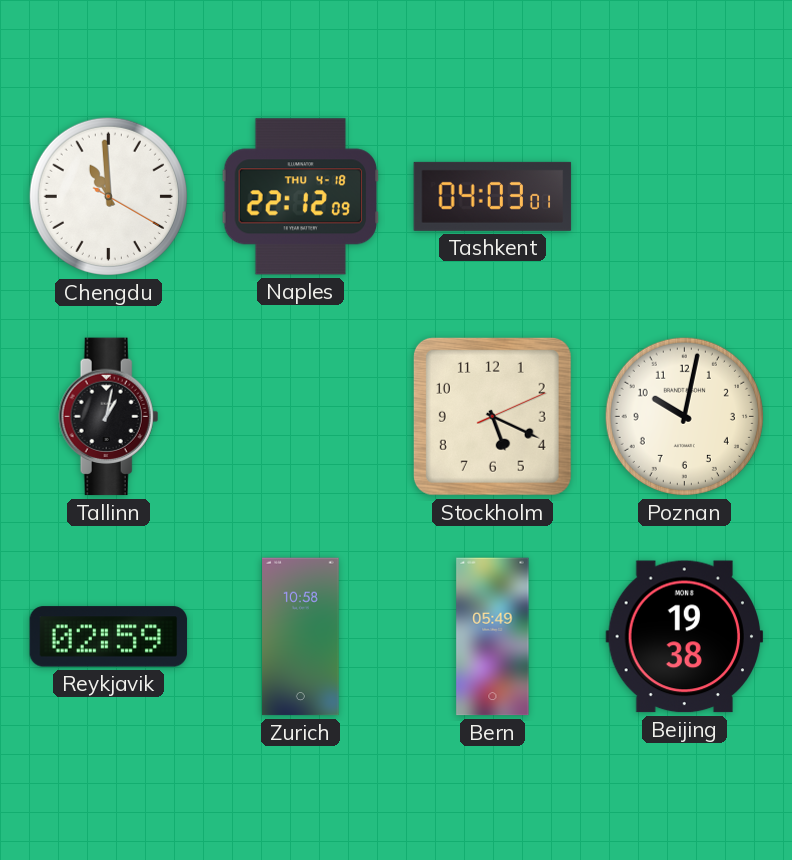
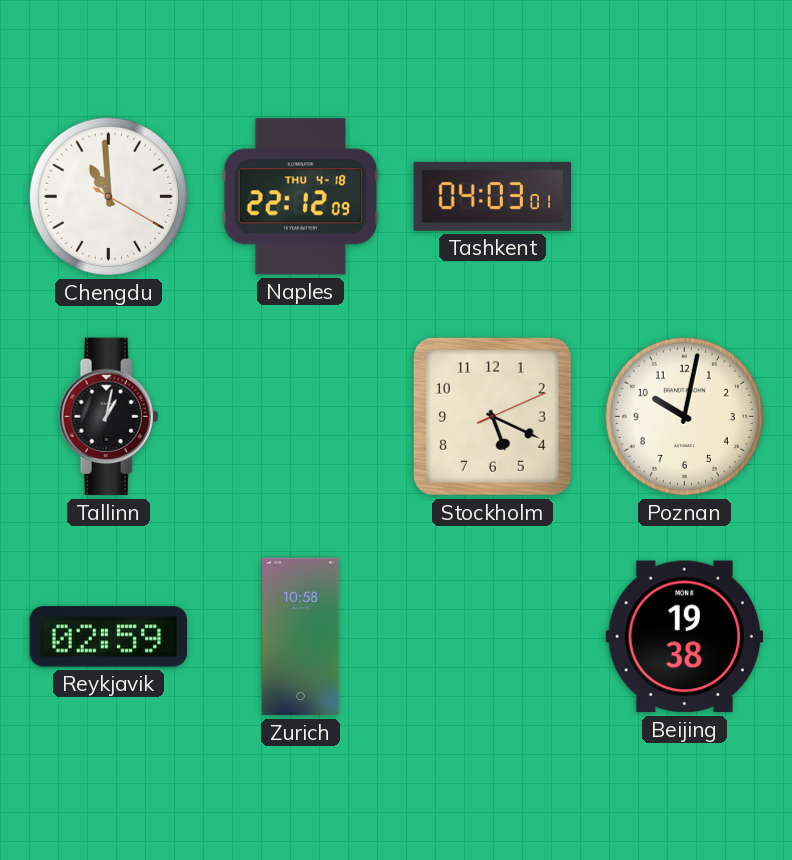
Bern: 05:49 -> none
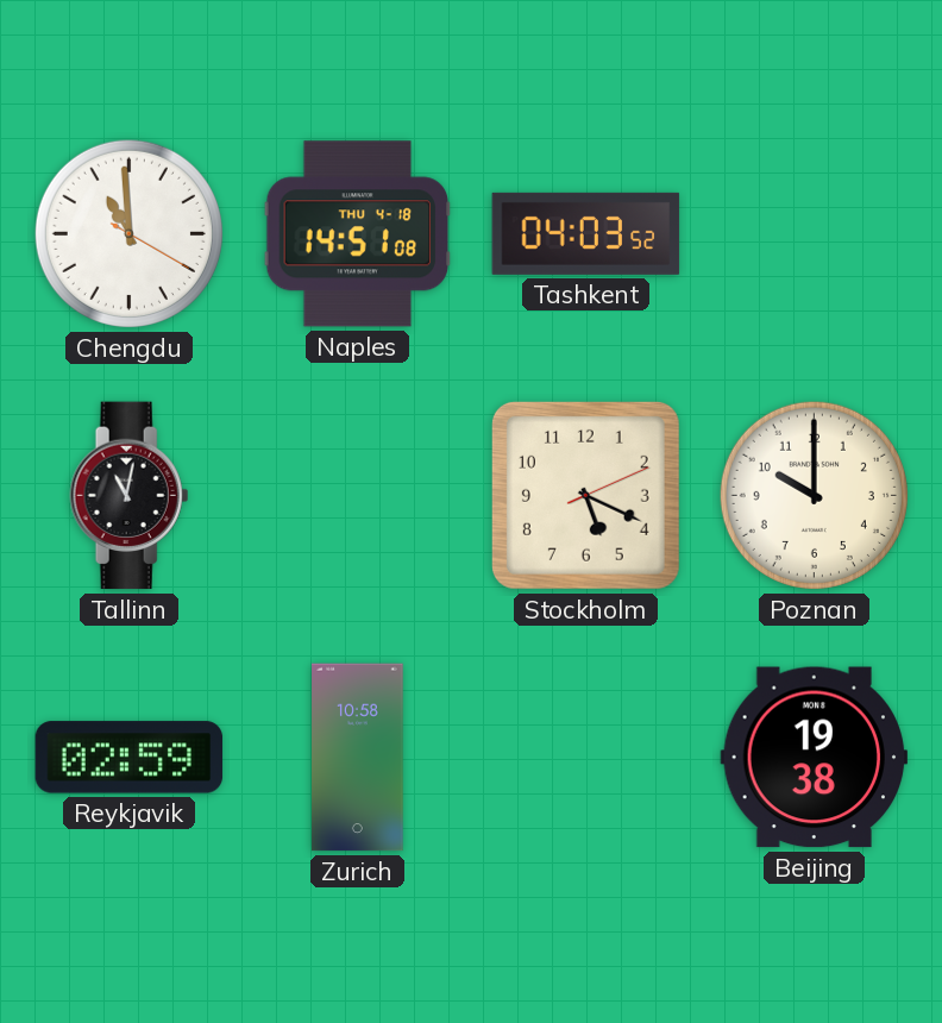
Naples: 22:12 -> 14:51
Tashkent: 04:03:01 -> 04:03:52
Tallinn: 1:02 -> 11:02
Poznan: 10:02 -> 10:00
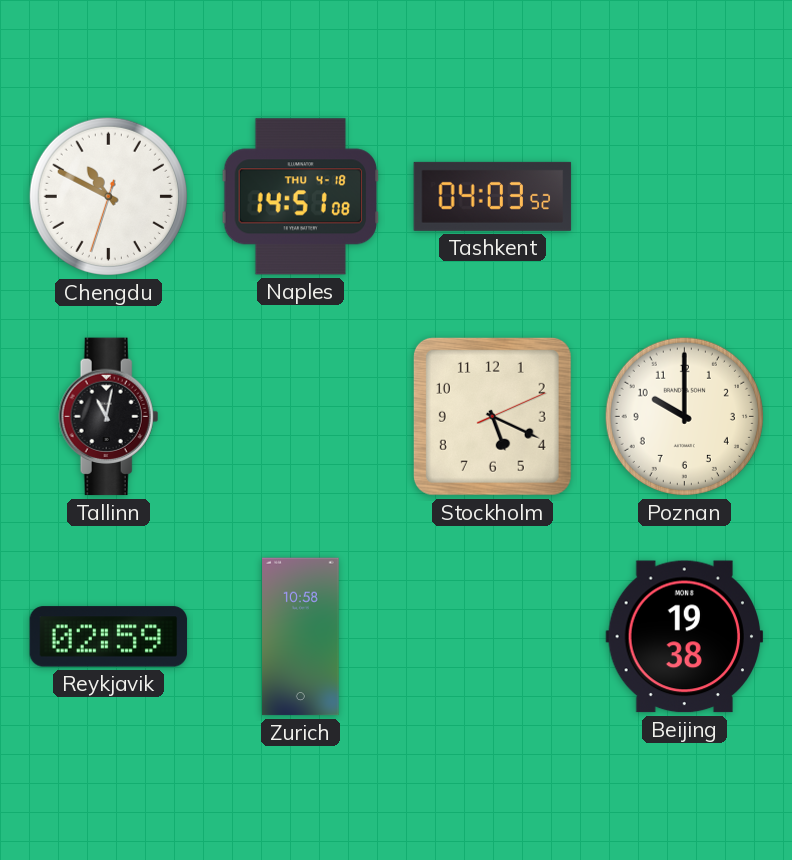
Chengdu: 10:59 -> 10:49
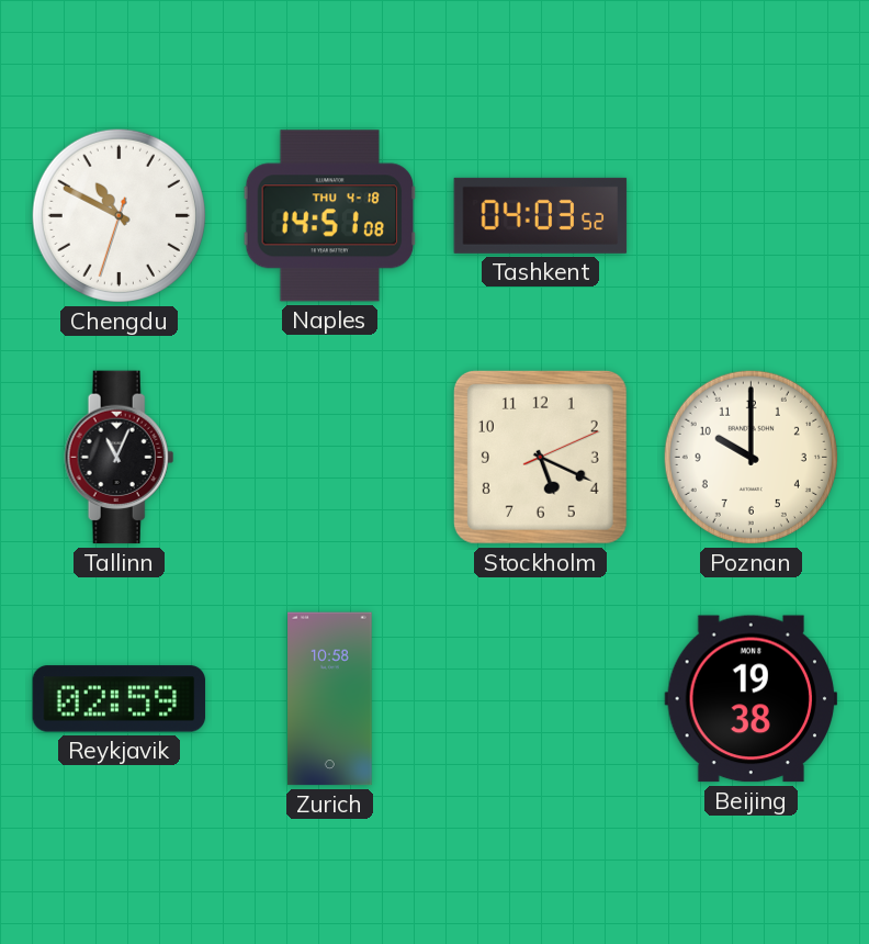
Tallinn: 11:02 -> 11:04
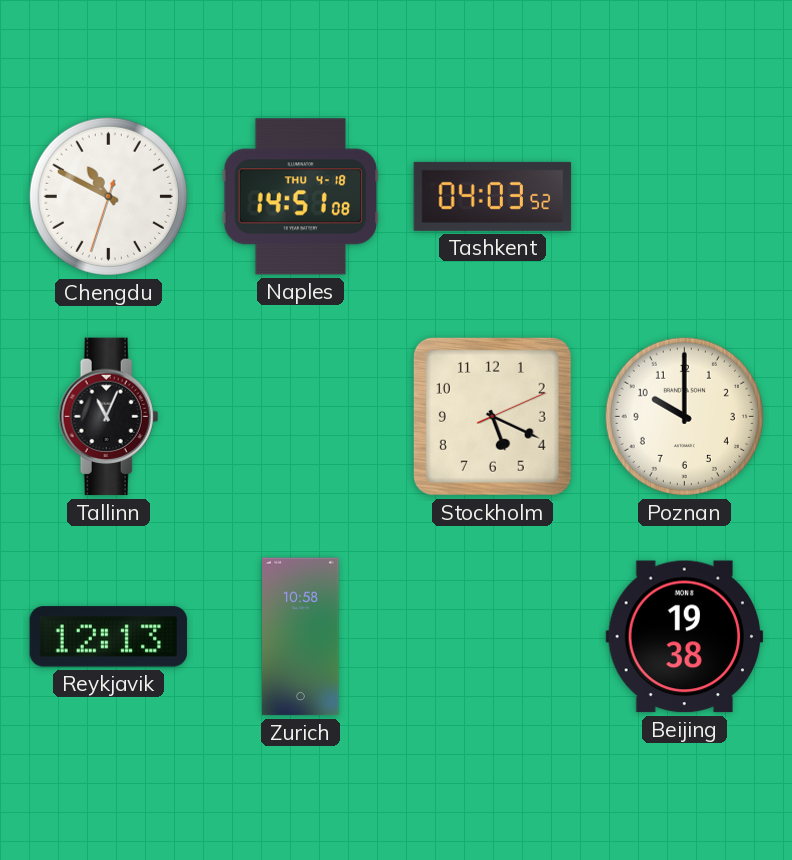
Reykjavik: 02:59 -> 12:13
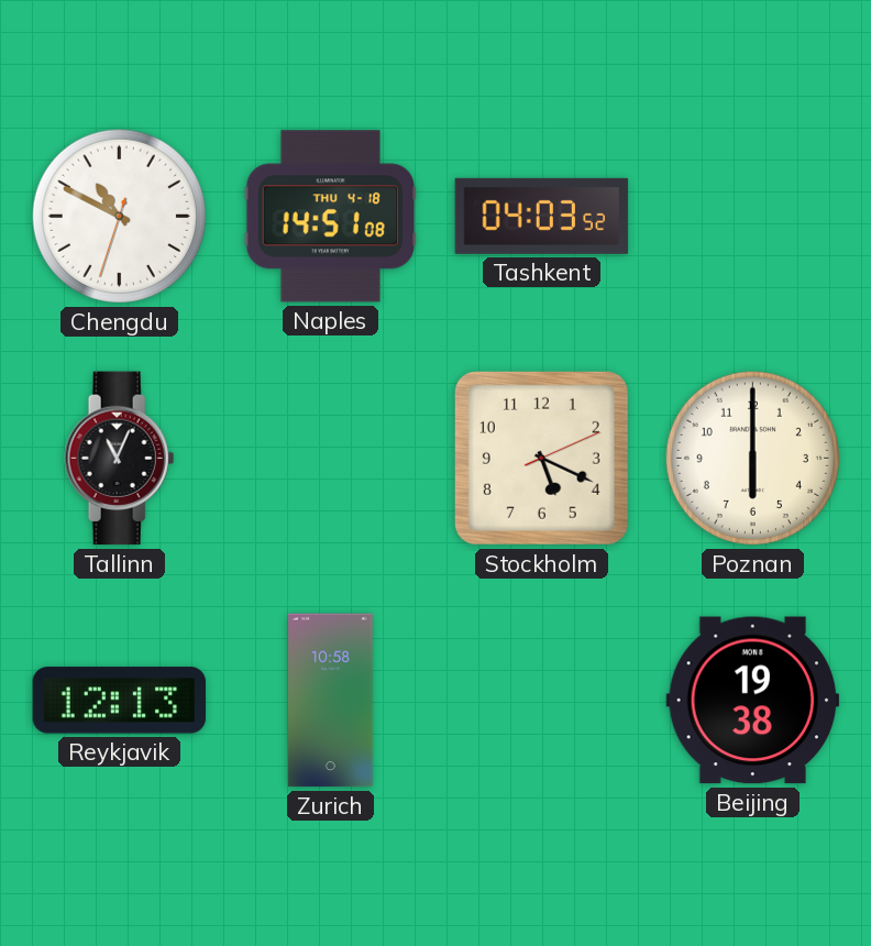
Poznan: 10:00 -> 6:00
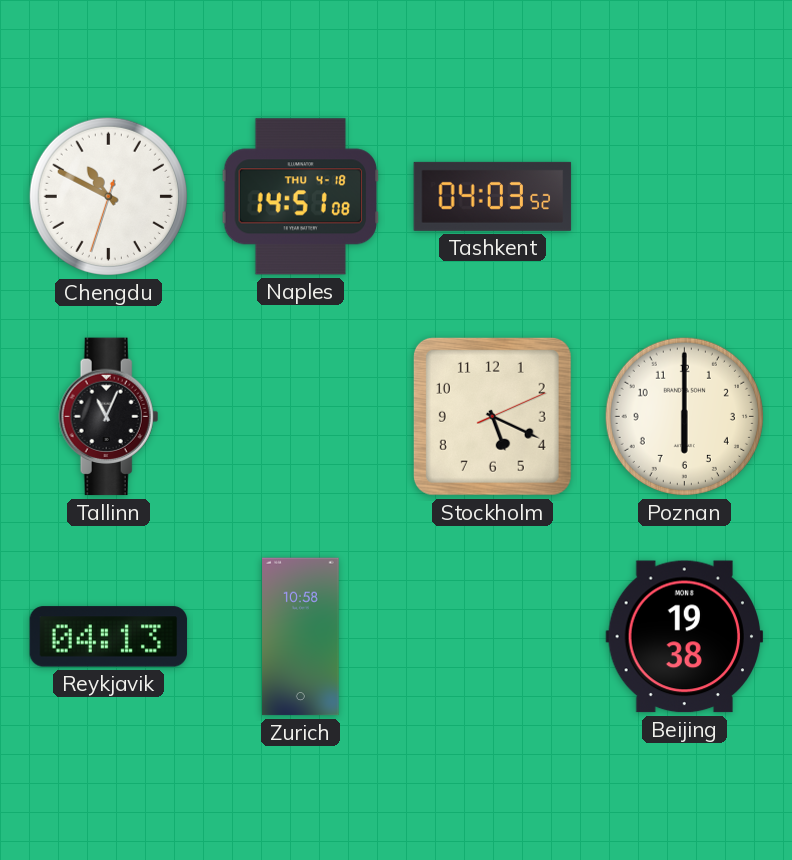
Reykjavik: 12:13 -> 04:13
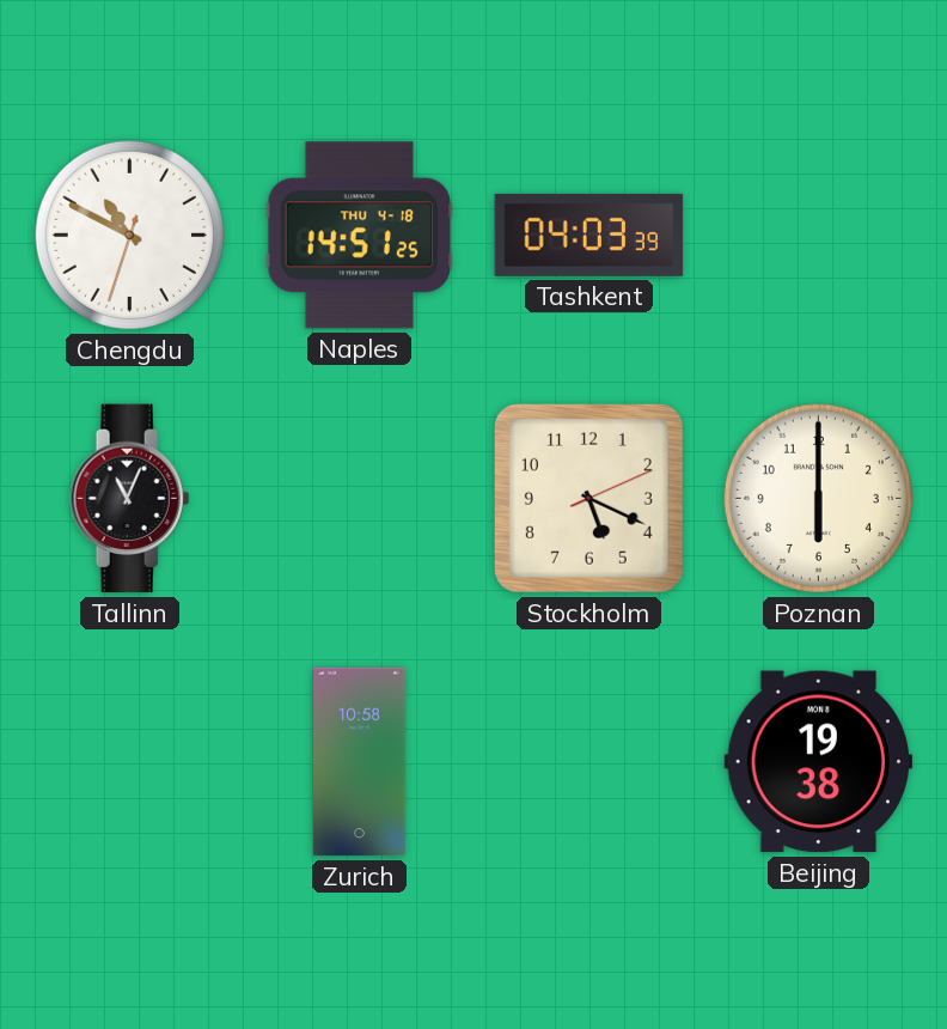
Naples: 14:51:08 -> 14:51:25
Tashkent: 04:03:52 -> 04:03:39
Reykjavik: 04:13 -> none
